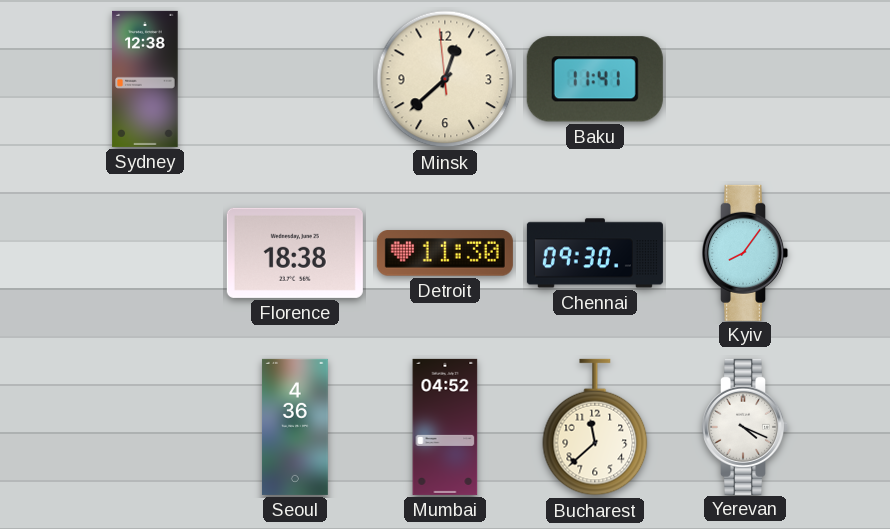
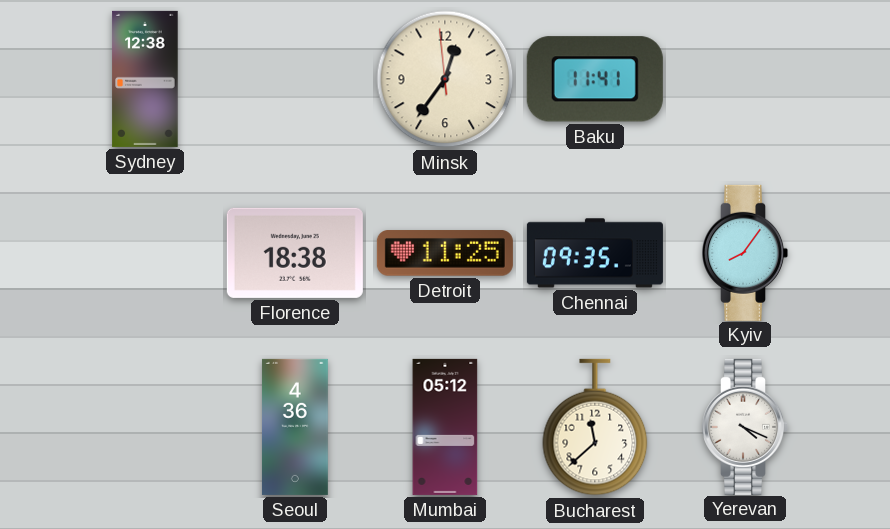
Minsk: 12:37 -> 12:35
Detroit: 11:30 -> 11:25
Chennai: 09:30 -> 09:35
Mumbai: 04:52 -> 05:12
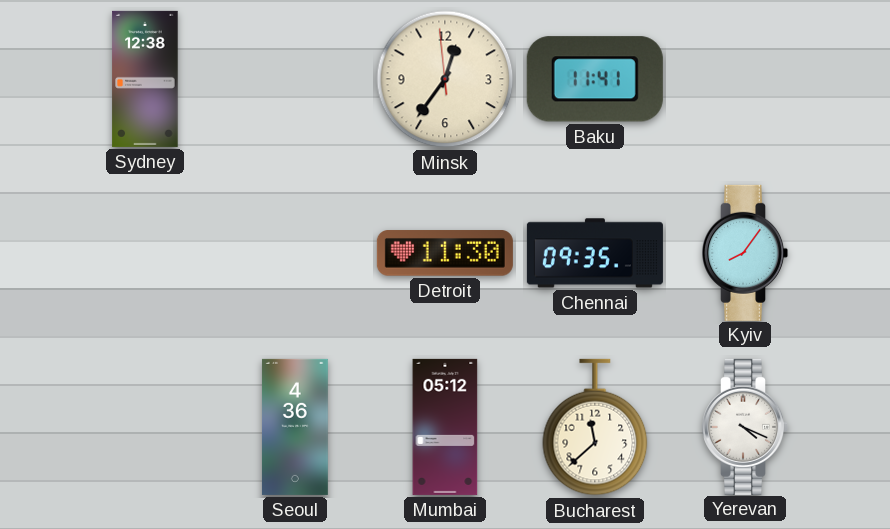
Florence: 18:38 -> none
Detroit: 11:25 -> 11:30
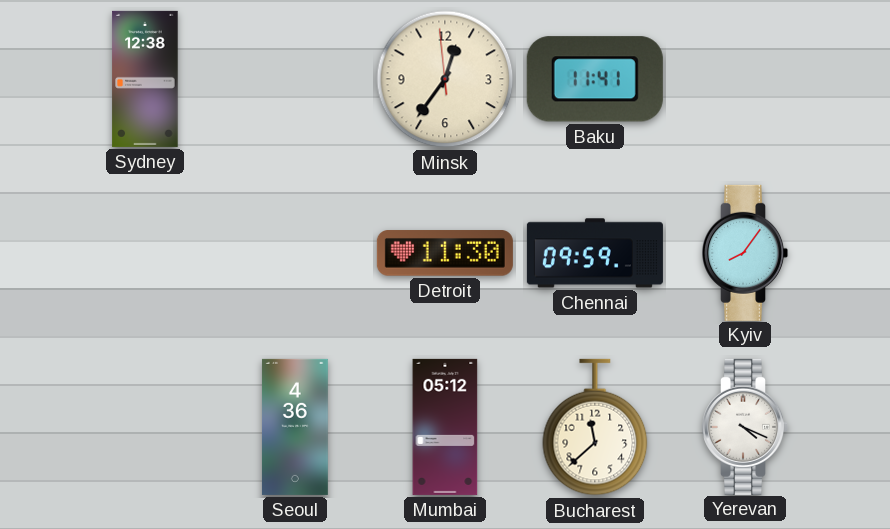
Chennai: 09:35 -> 09:59
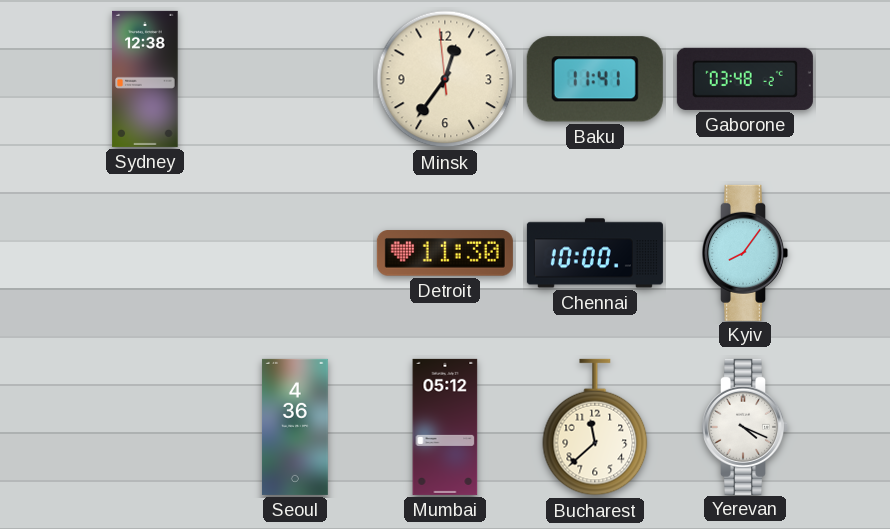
Gaborone: none -> 03:48
Chennai: 09:59 -> 10:00
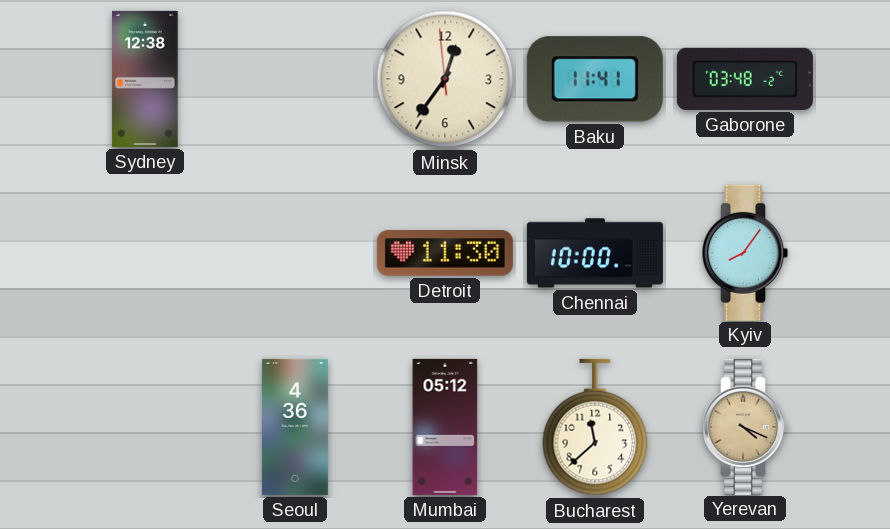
Yerevan dial: white -> champagne
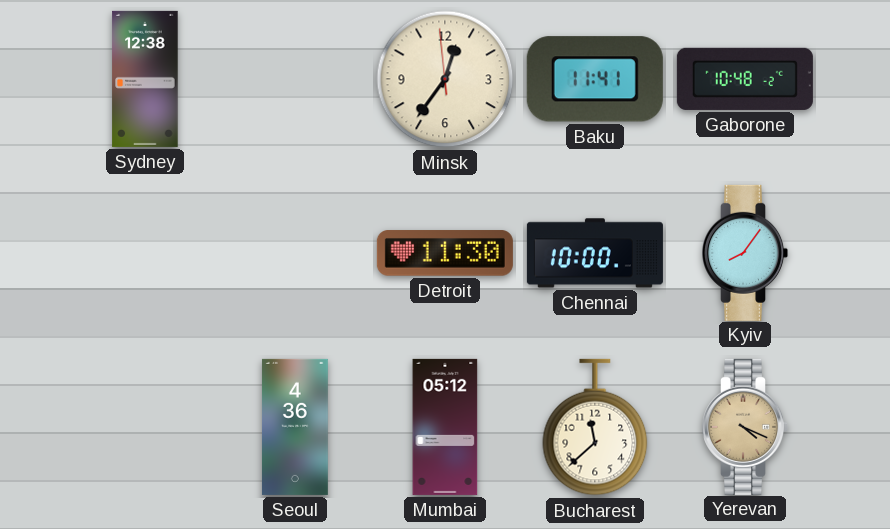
Gaborone: 03:48 -> 10:48
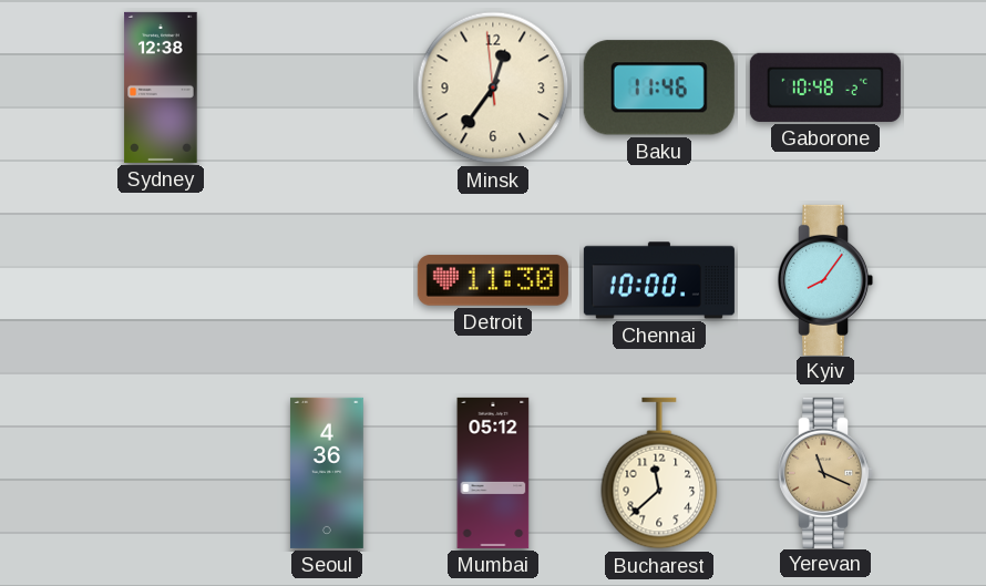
Baku: 11:41 -> 11:46
Yerevan: 4:19 -> 11:19
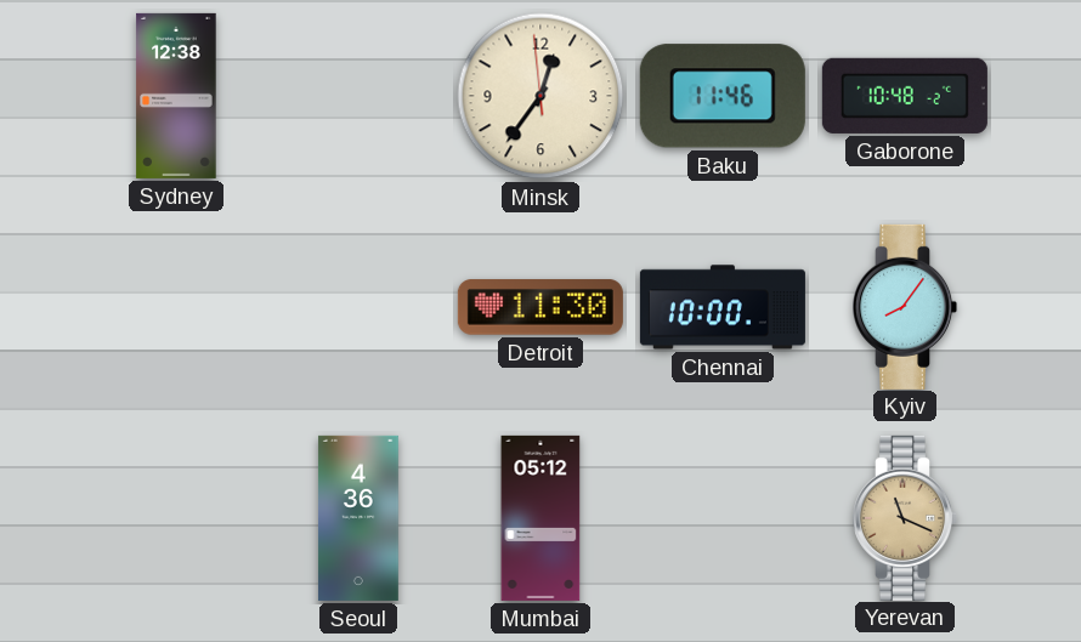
Bucharest: 11:38 -> none
